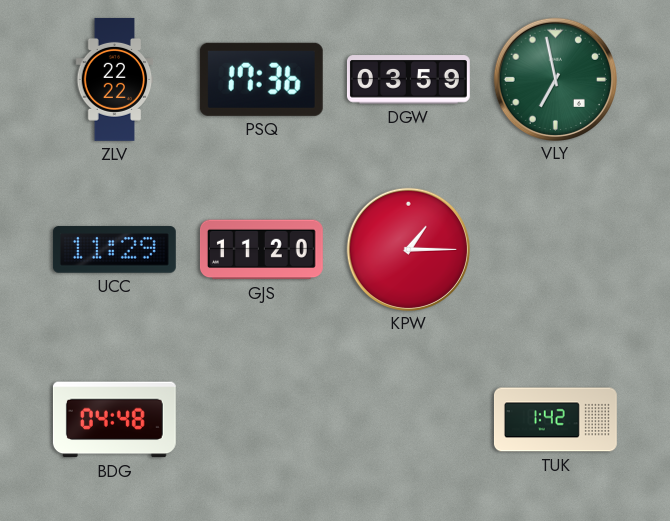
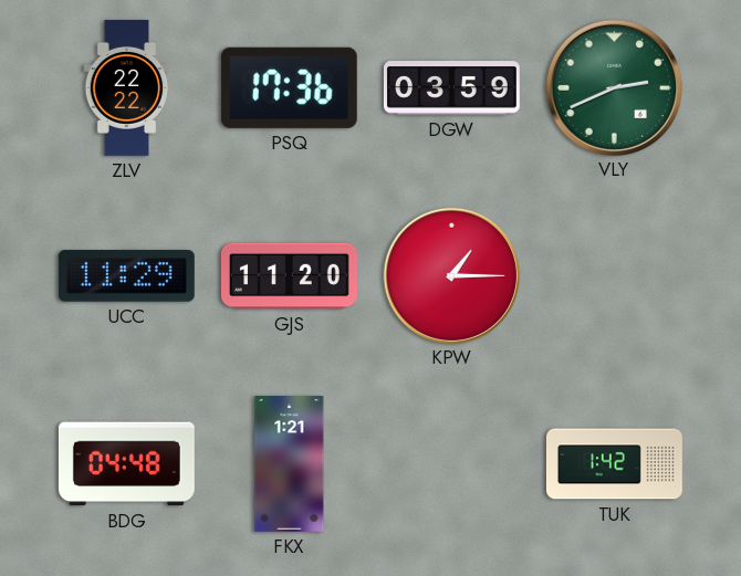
VLY: 6:58 -> 2:41
FKX: none -> 1:21
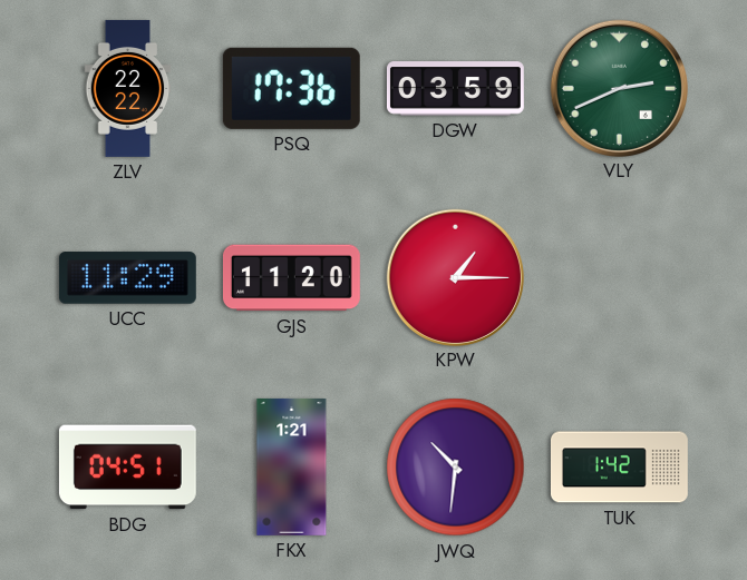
BDG: 04:48 -> 04:51
JWQ: none -> 10:31
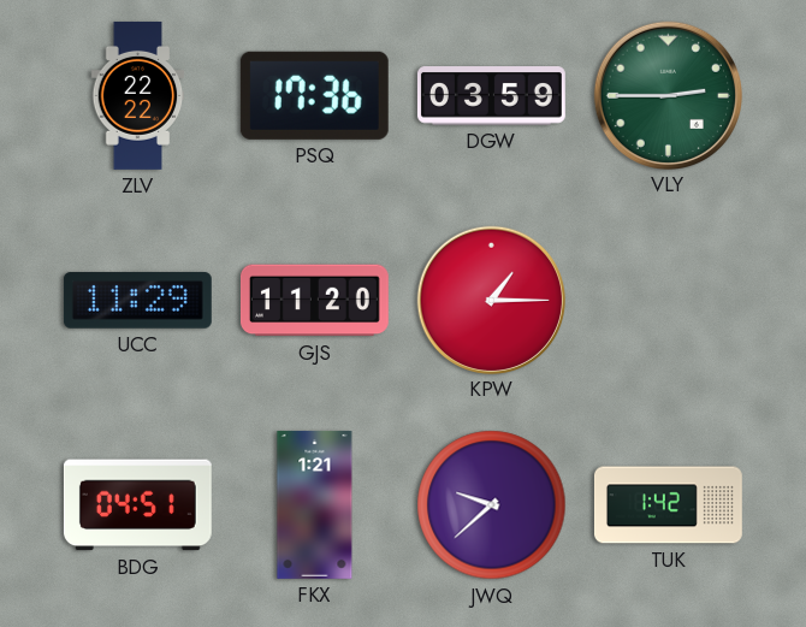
VLY: 2:41 -> 2:45
JWQ: 10:31 -> 9:38
